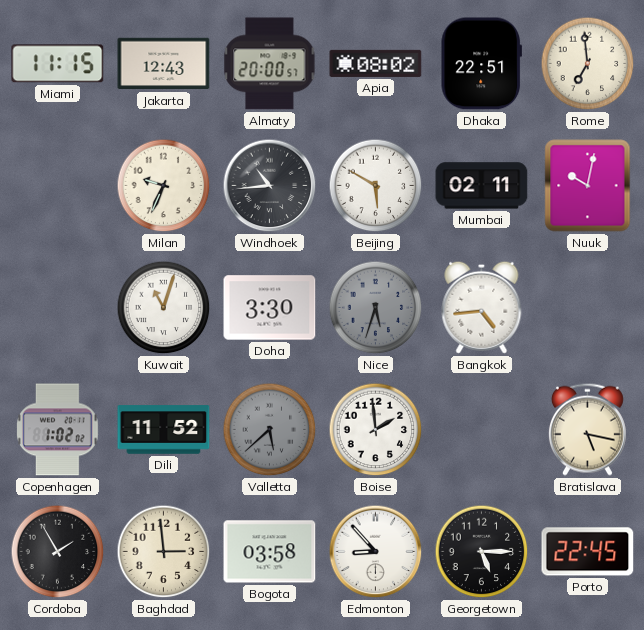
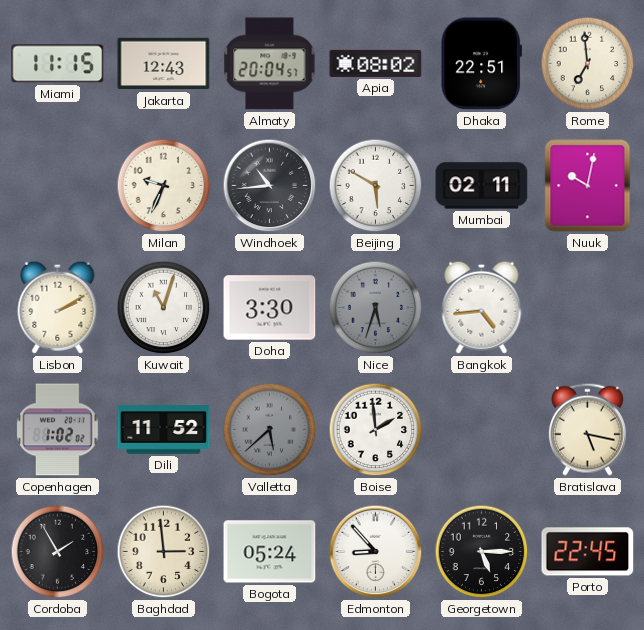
Almaty: 20:00 -> 20:04
Lisbon: none -> 2:10
Bogota: 03:58 -> 05:24
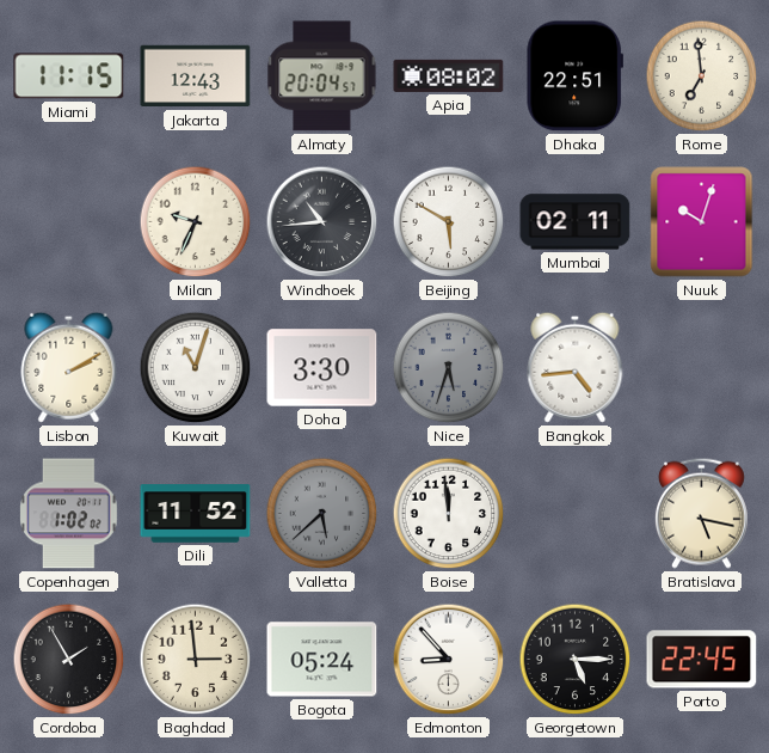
Nuuk: 10:02 -> 10:03
Boise: 1:59 -> 11:59
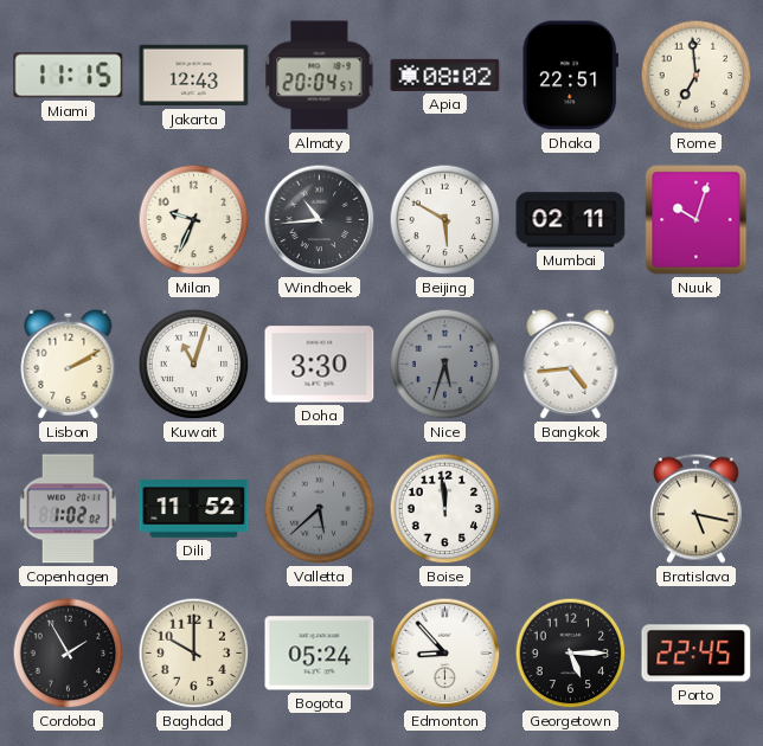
Baghdad: 2:59 -> 10:00
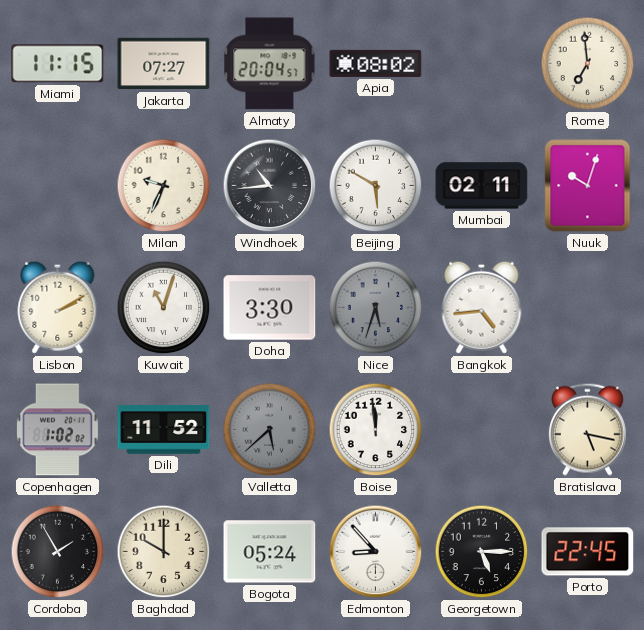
Jakarta: 12:43 -> 07:27
Dhaka: 22:51 -> none
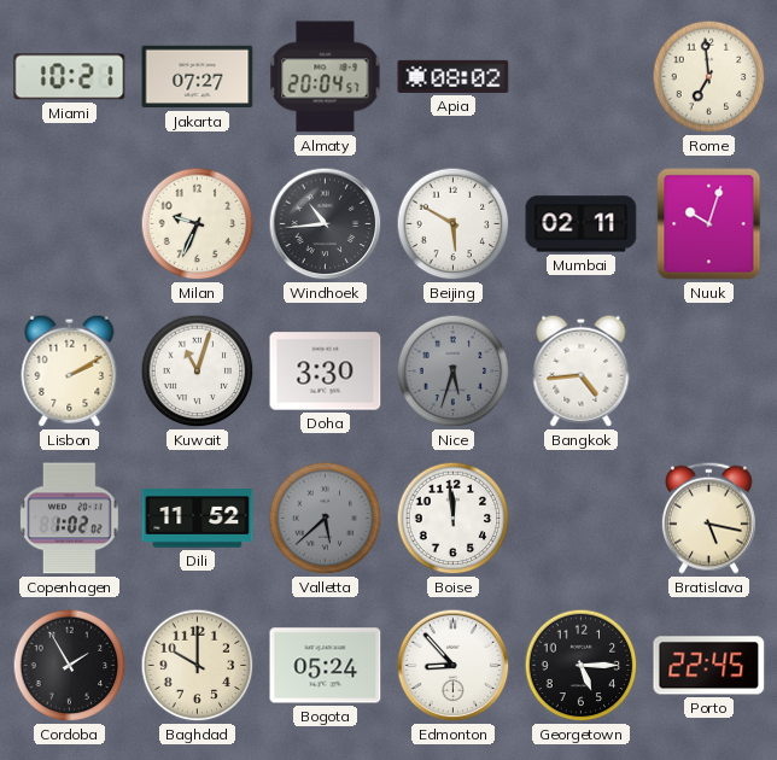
Miami: 11:15 -> 10:21
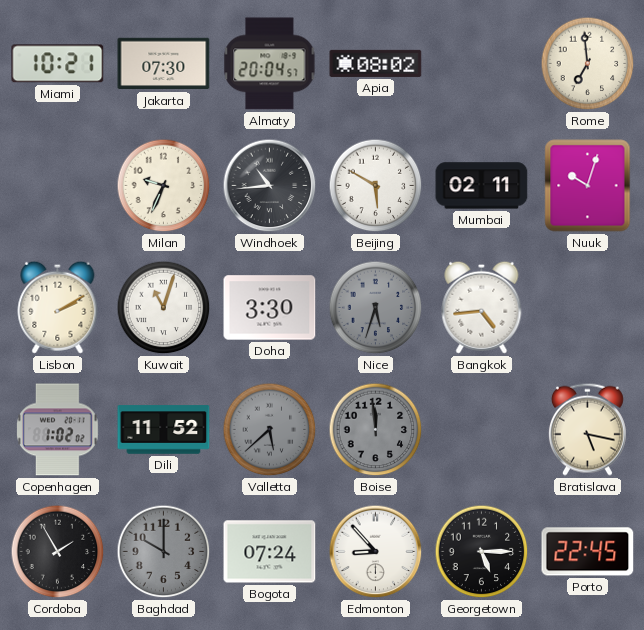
Jakarta: 07:27 -> 07:30
Boise dial: white -> grey
Baghdad dial: cream -> grey
Bogota: 05:24 -> 07:24
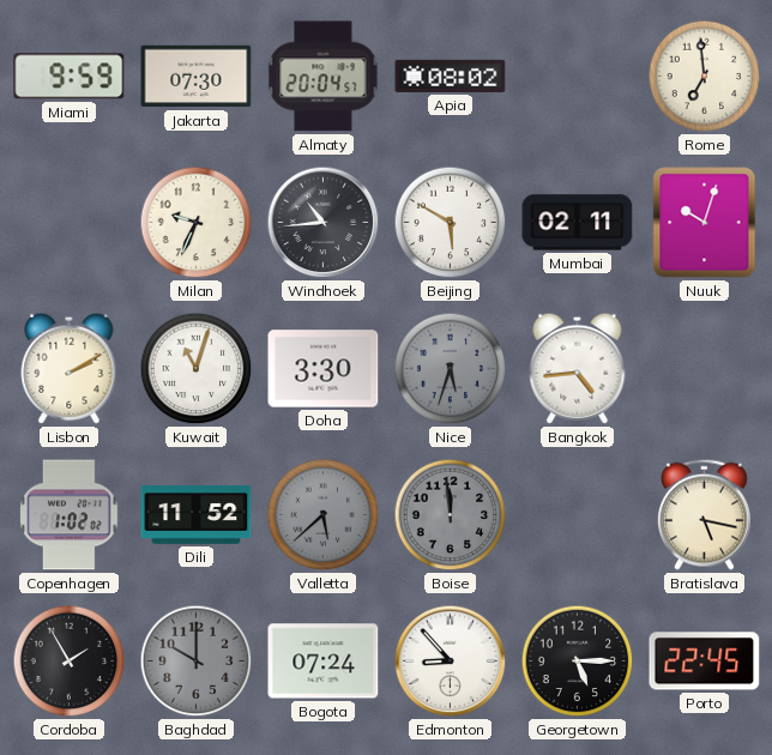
Miami: 10:21 -> 9:59
